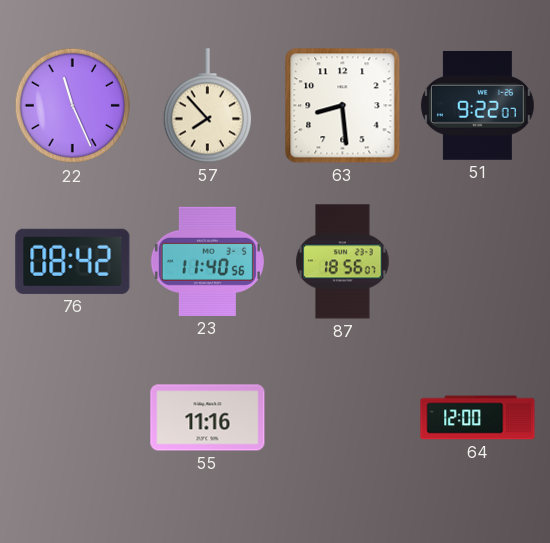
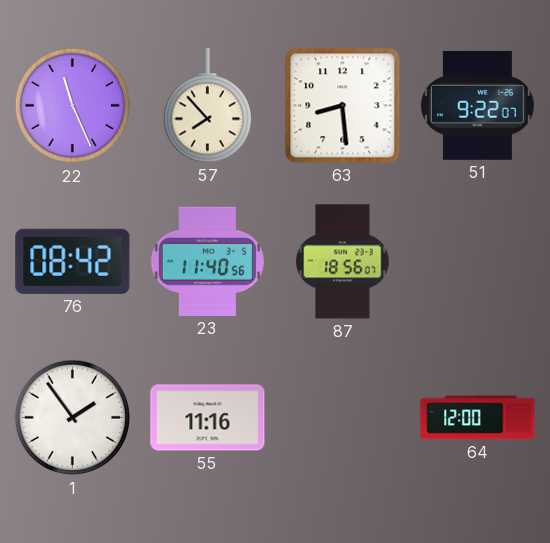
1: none -> 1:54
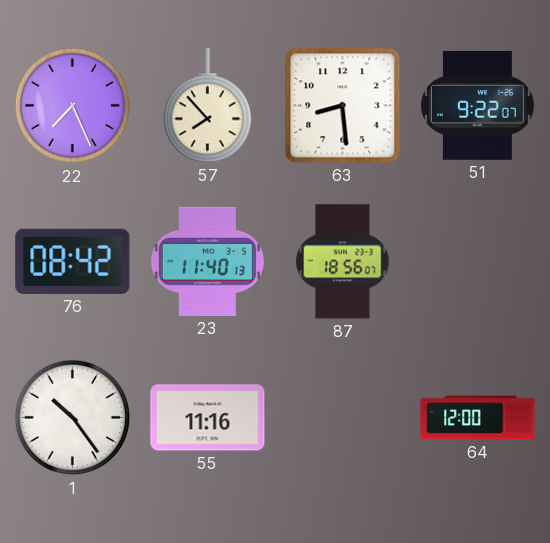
22: 11:26 -> 7:26
23: 11:40:56 -> 11:40:13
1: 1:54 -> 10:24
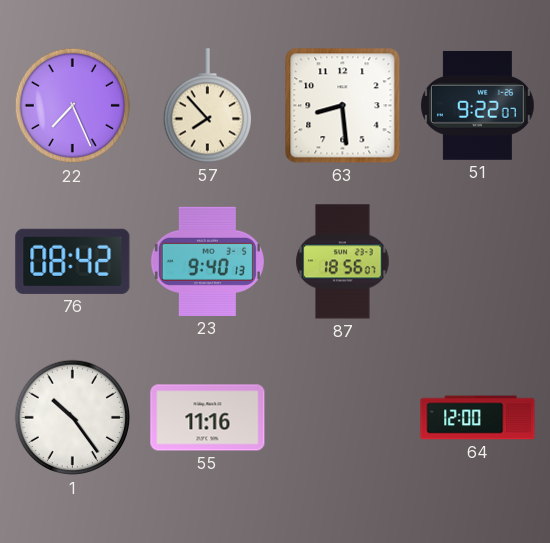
23: 11:40 -> 9:40
